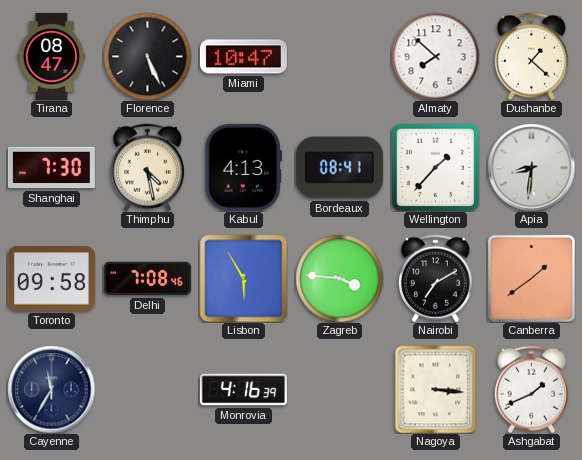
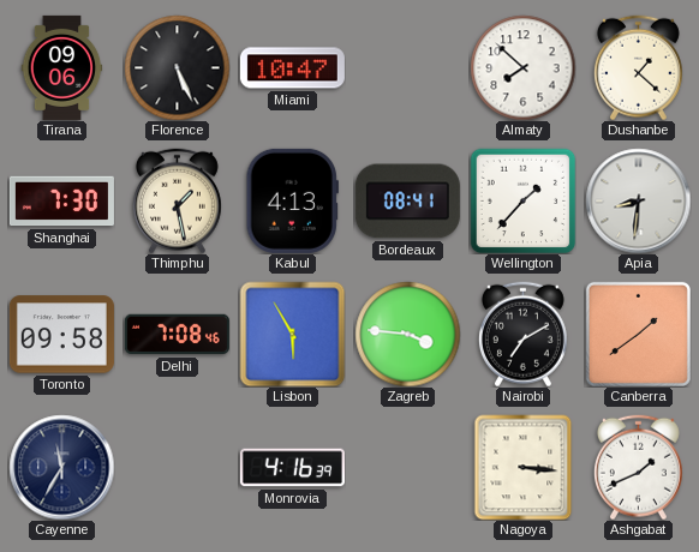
Tirana: 08:47 -> 09:06
Thimphu: 4:28 -> 1:28
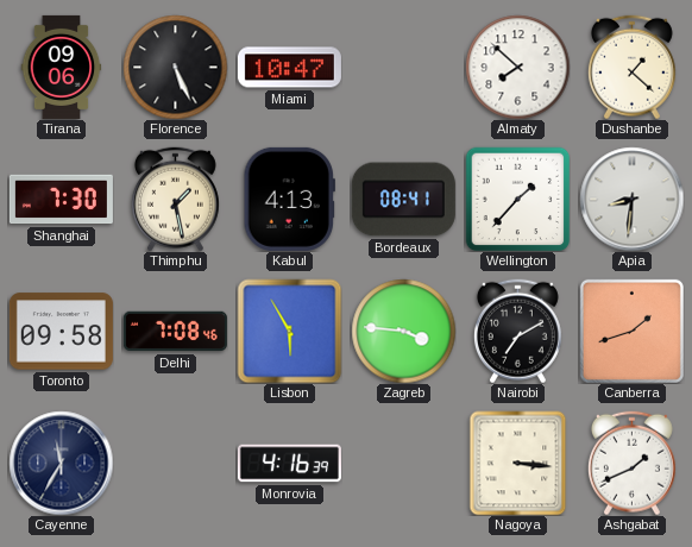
Canberra: 1:39 -> 1:42
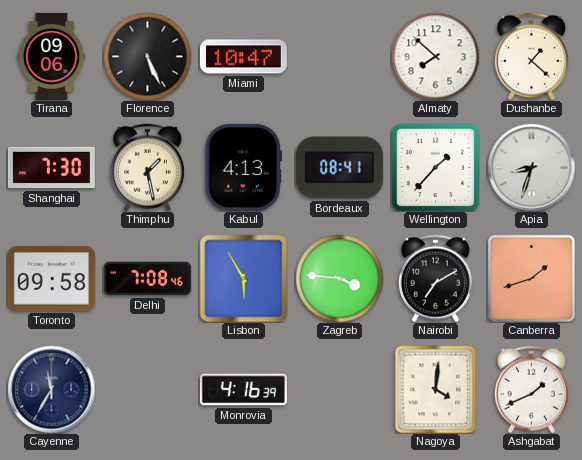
Apia: 8:31 -> 8:33
Nagoya: 3:16 -> 4:01
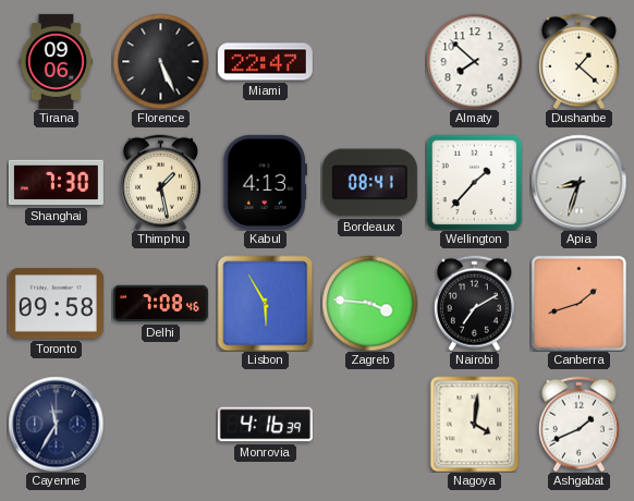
Miami: 10:47 -> 22:47
